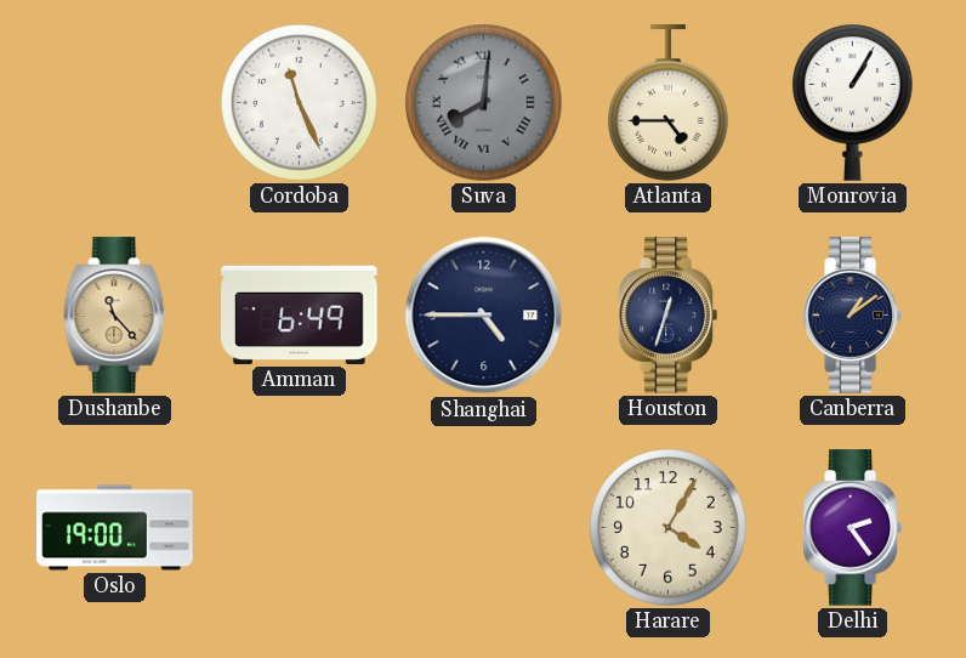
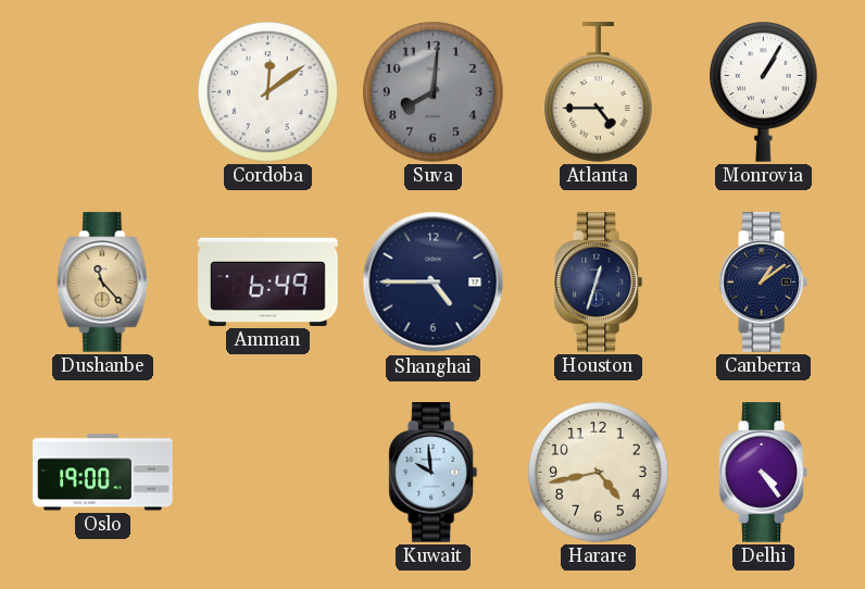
Cordoba: 11:26 -> 12:09
Suva numerals: Roman -> Arabic
Kuwait: none -> 9:59
Harare: 4:05 -> 4:43
Delhi: 2:24 -> 4:24
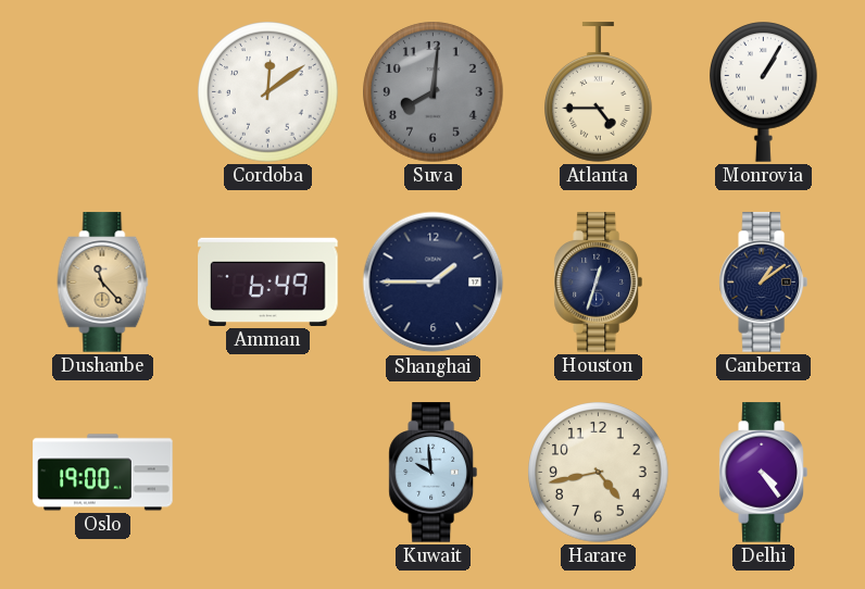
Shanghai: 4:45 -> 1:45
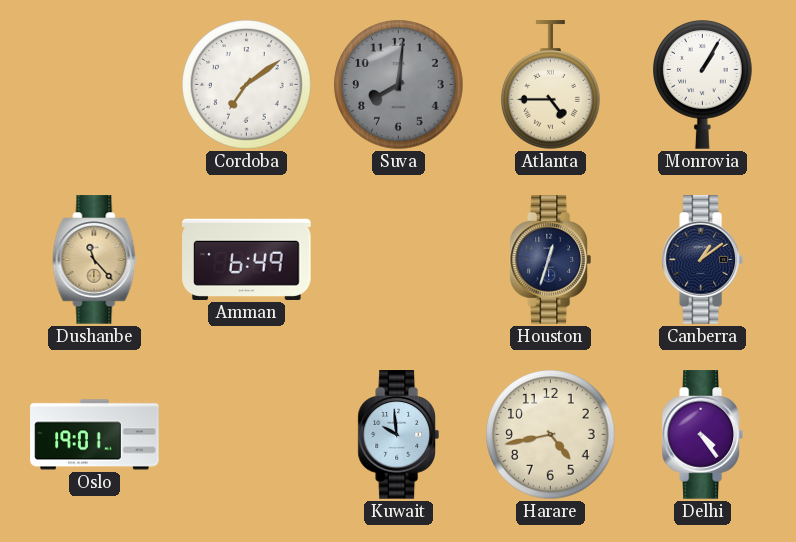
Cordoba: 12:09 -> 7:09
Shanghai: 1:45 -> none
Oslo: 19:00 -> 19:01
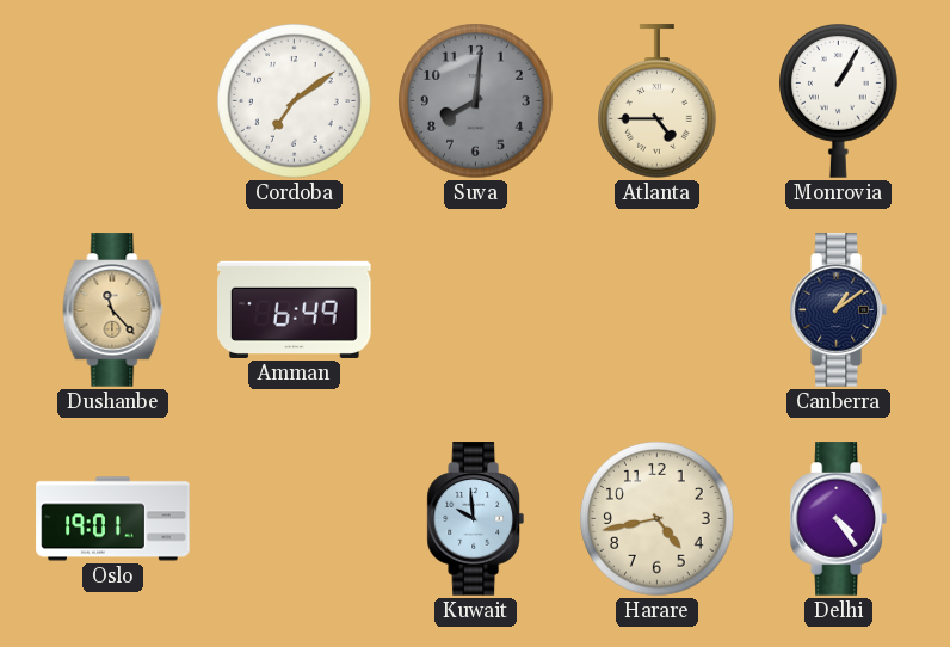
Houston: 12:33 -> none
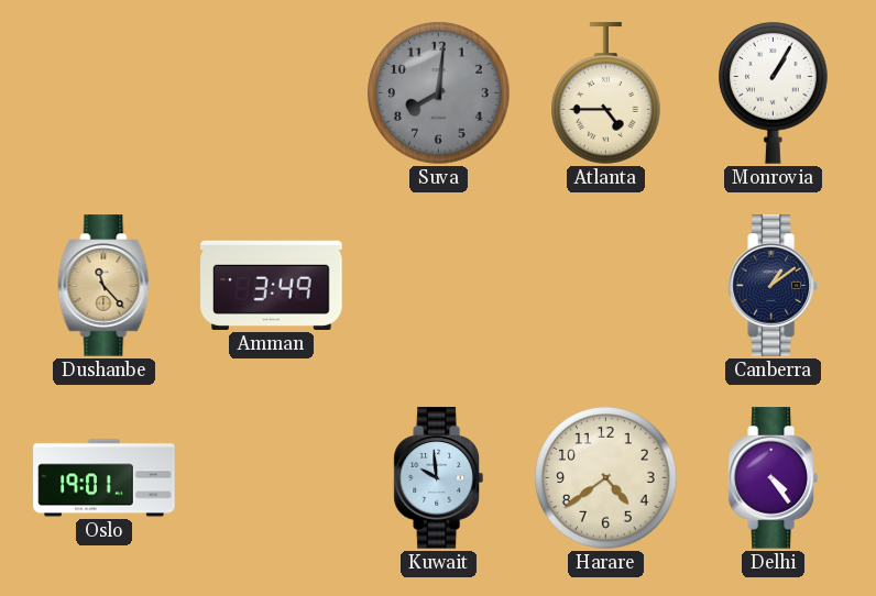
Cordoba: 7:09 -> none
Amman: 6:49 -> 3:49
Harare: 4:43 -> 4:39
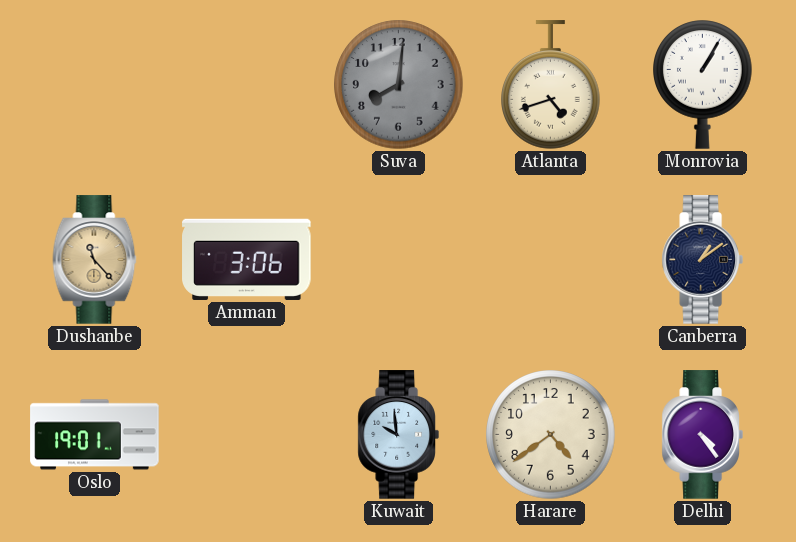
Atlanta: 4:45 -> 4:42
Amman: 3:49 -> 3:06
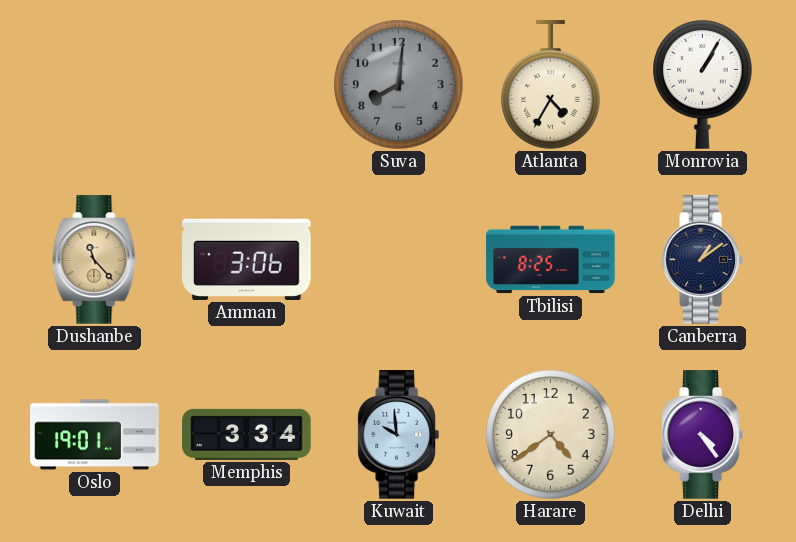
Atlanta: 4:42 -> 4:35
Tbilisi: none -> 8:25
Memphis: none -> 3:34
